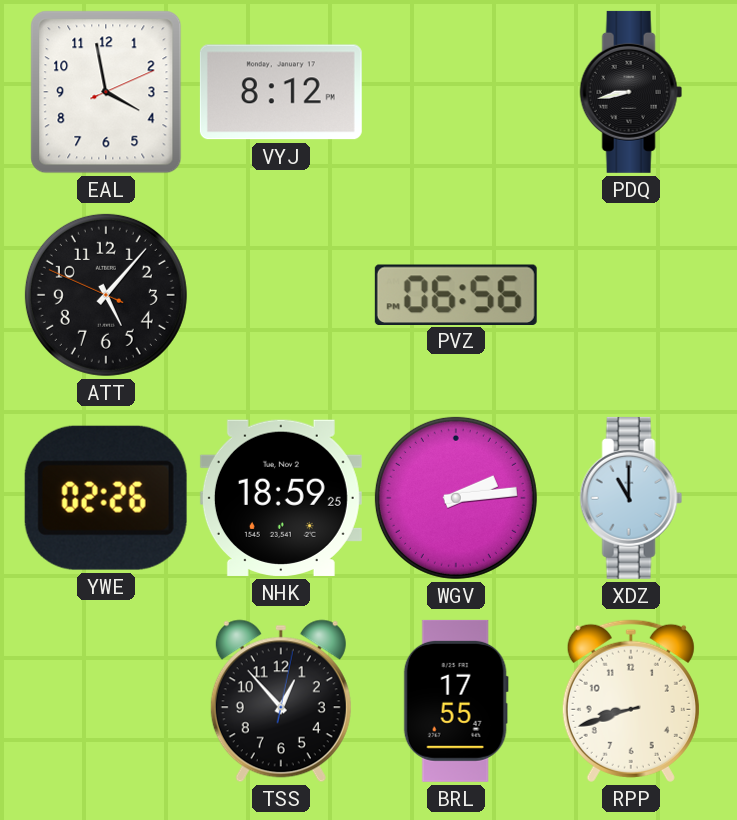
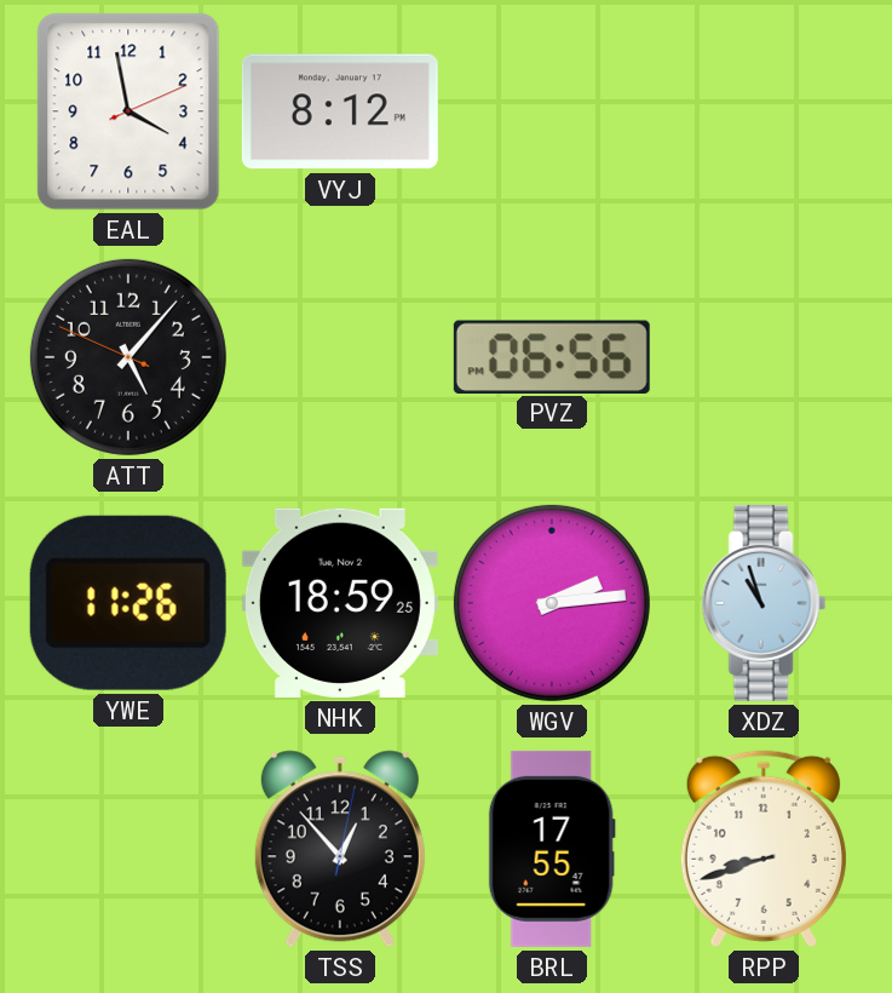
PDQ: 8:43 -> none
YWE: 02:26 -> 11:26
XDZ: 11:00 -> 10:57
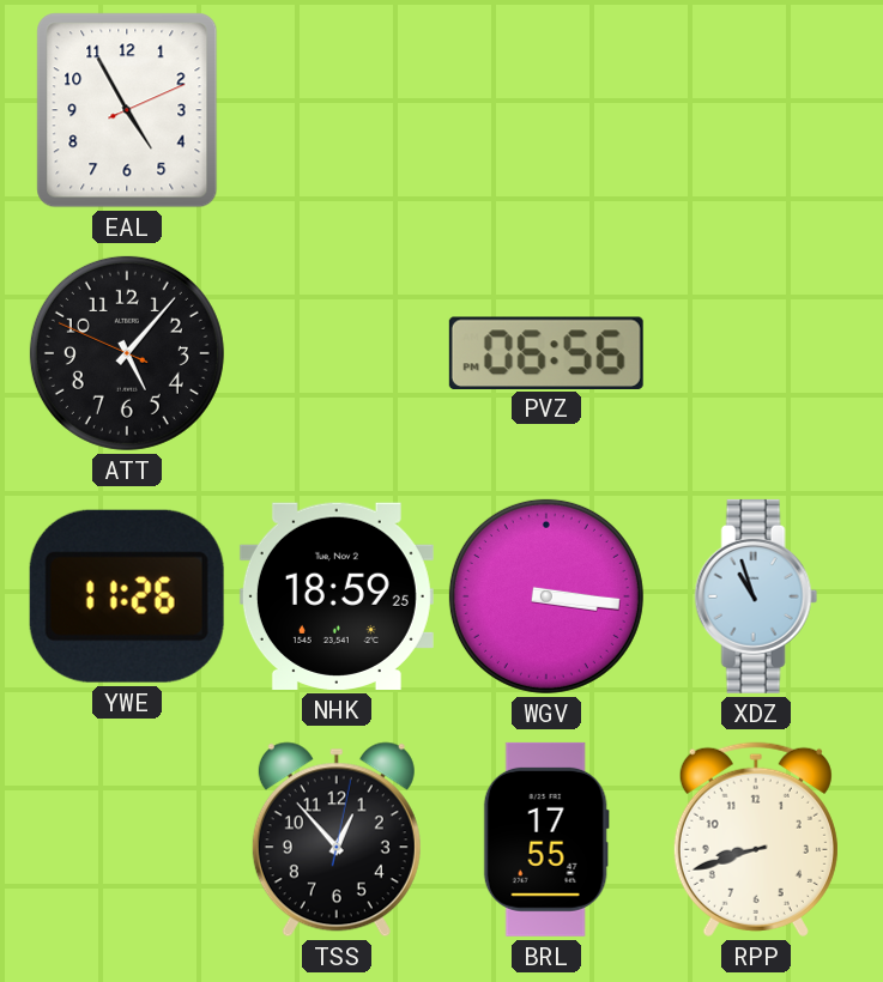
EAL: 3:58 -> 4:55
VYJ: 8:12 -> none
WGV: 2:14 -> 3:16
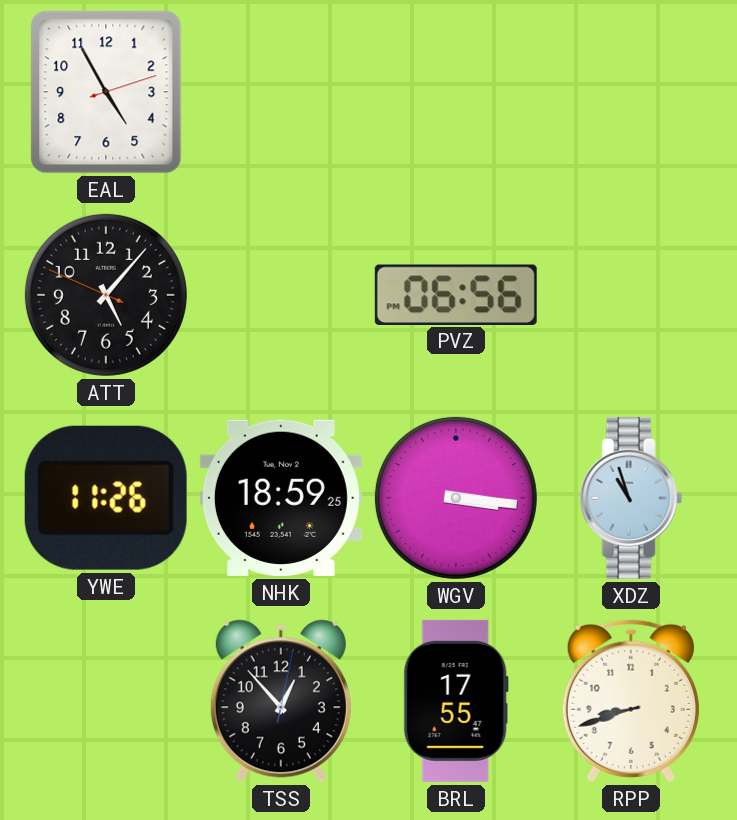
EAL: 4:55:11 -> 4:55:12
